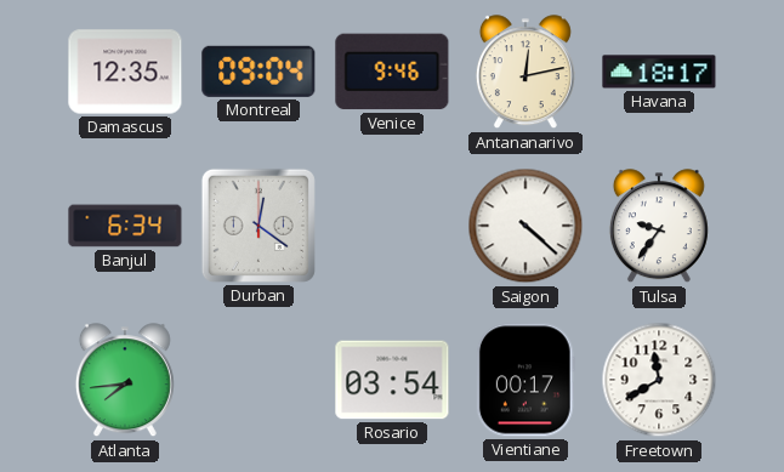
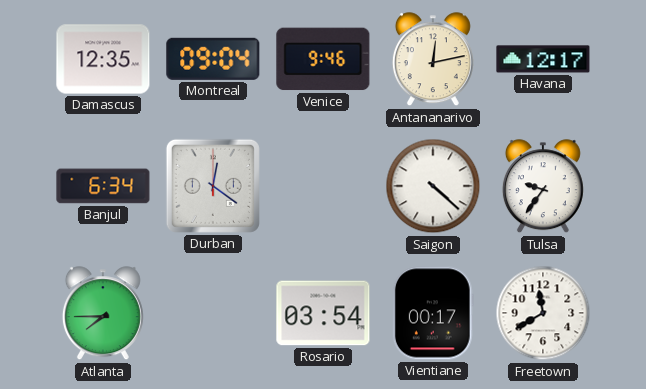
Havana: 18:17 -> 12:17
Atlanta: 7:44 -> 7:45
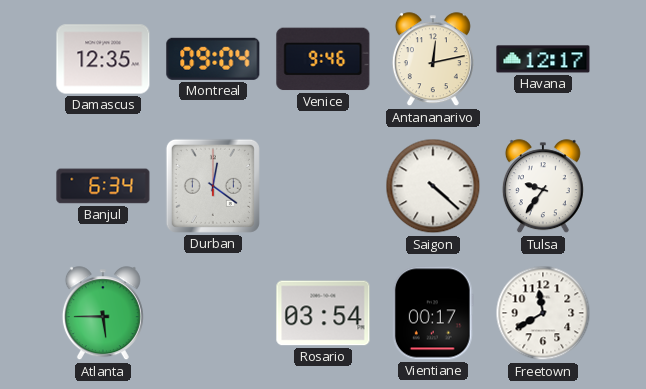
Atlanta: 7:45 -> 5:45
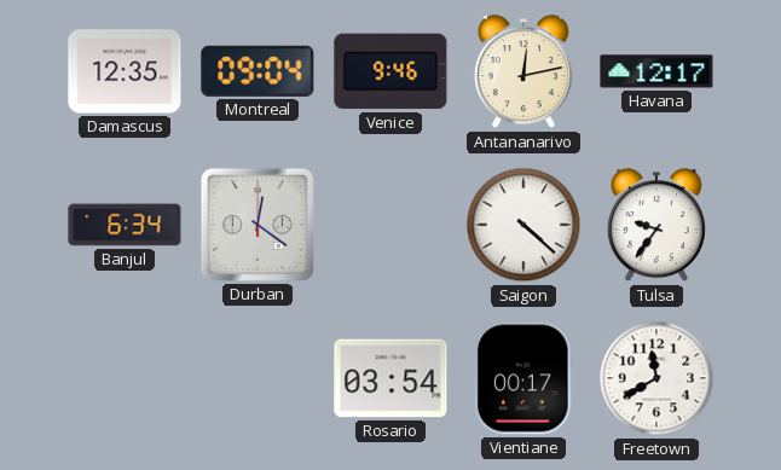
Atlanta: 5:45 -> none
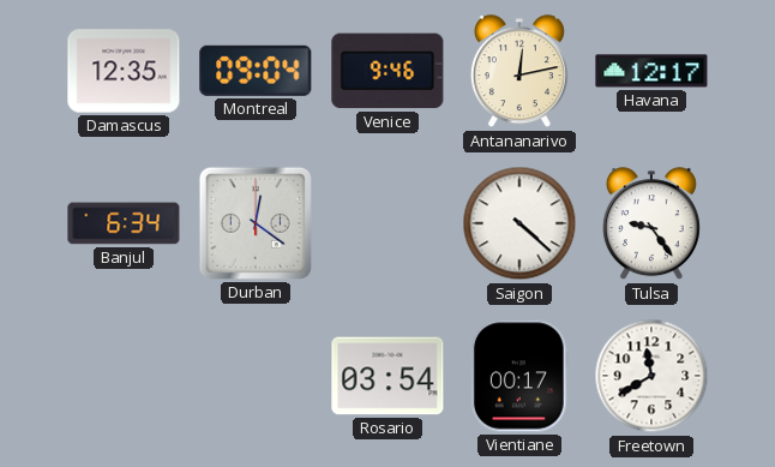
Tulsa: 9:36 -> 9:24
